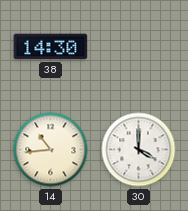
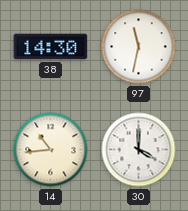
97: none -> 11:32
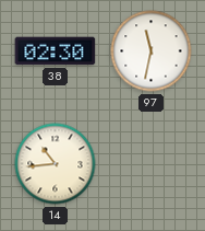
38: 14:30 -> 02:30
30: 4:00 -> none
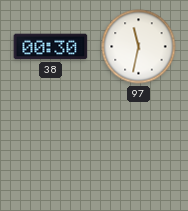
38: 02:30 -> 00:30
14: 10:44 -> none
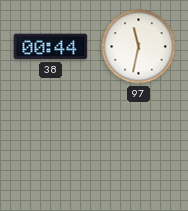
38: 00:30 -> 00:44
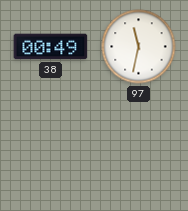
38: 00:44 -> 00:49
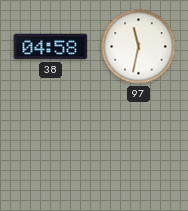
38: 00:49 -> 04:58
